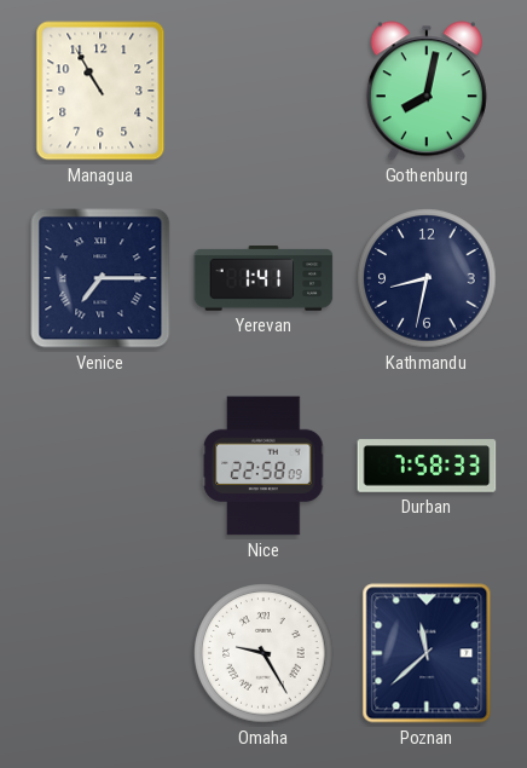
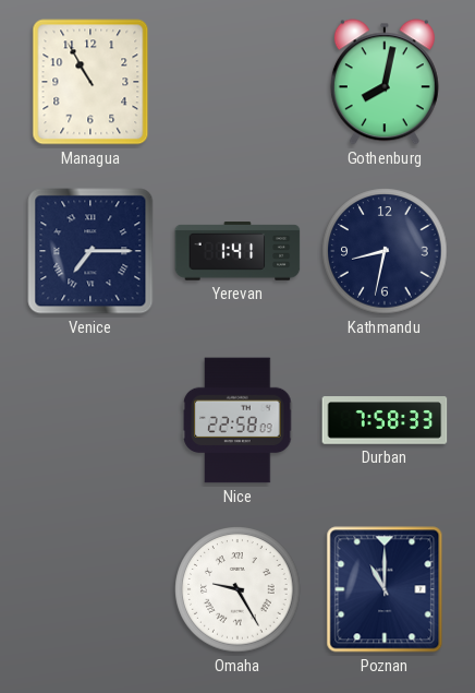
Poznan: 11:38 -> 11:00
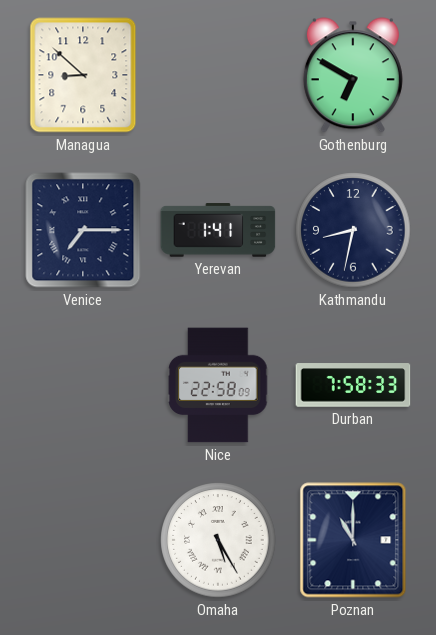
Managua: 10:55 -> 8:52
Gothenburg: 8:02 -> 6:50
Omaha: 9:25 -> 5:25
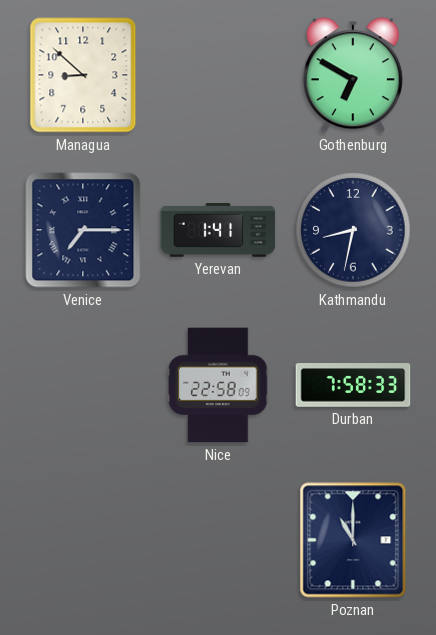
Omaha: 5:25 -> none
